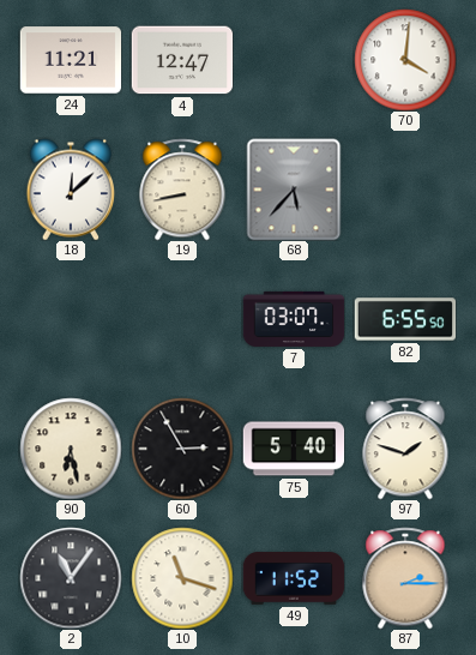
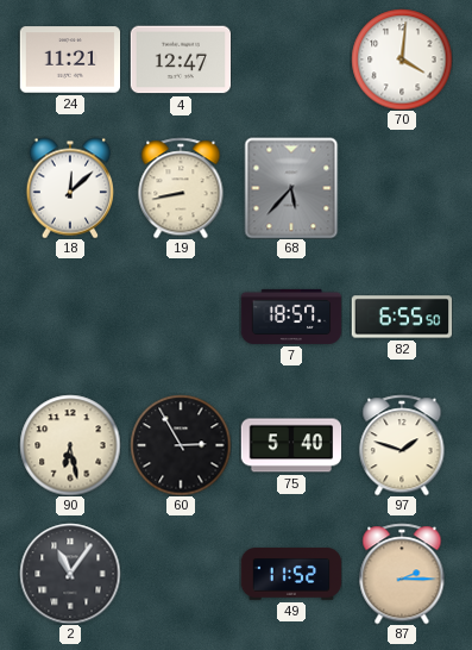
7: 03:07 -> 18:57
10: 11:18 -> none
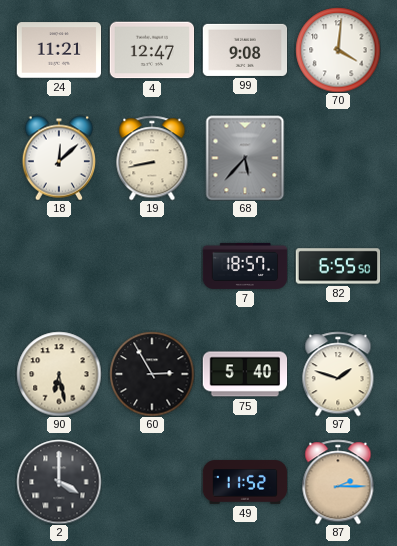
99: none -> 9:08
2: 11:06 -> 4:00
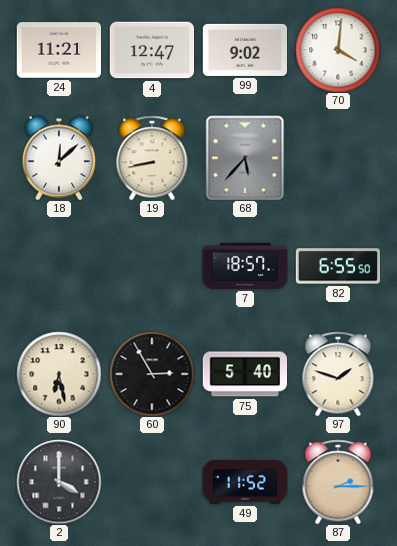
99: 9:08 -> 9:02
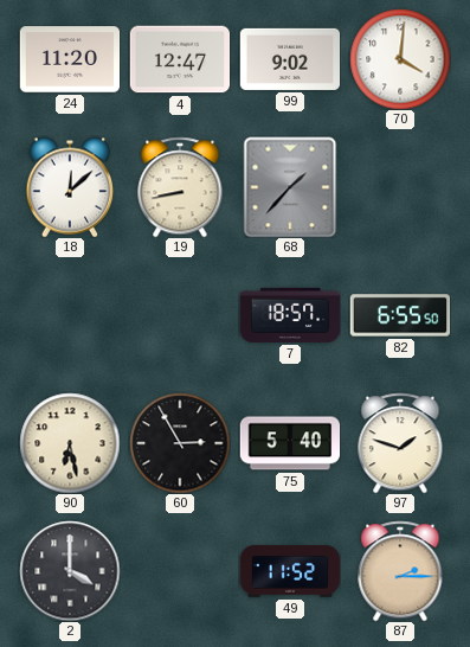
24: 11:21 -> 11:20
68: 5:37 -> 1:37
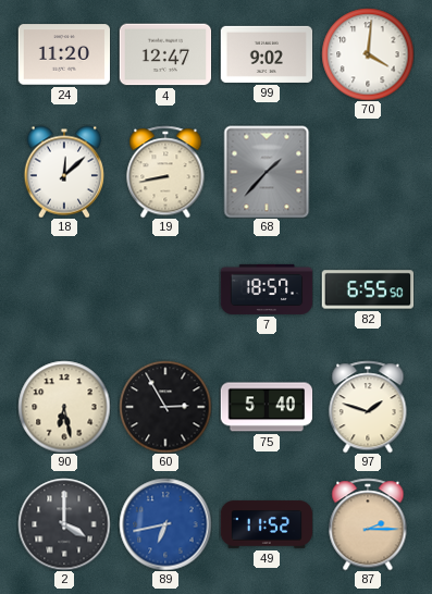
89: none -> 6:43
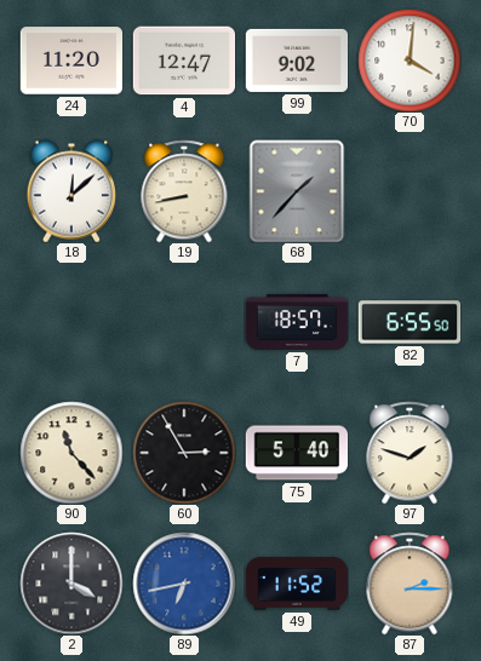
90: 6:28 -> 11:23
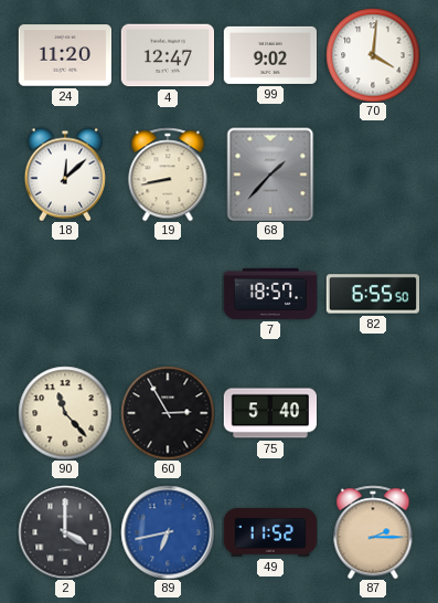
97: 1:48 -> none
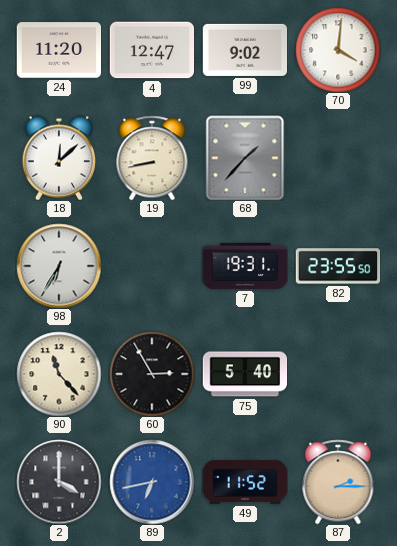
98: none -> 6:35
7: 18:57 -> 19:31
82: 6:55 -> 23:55
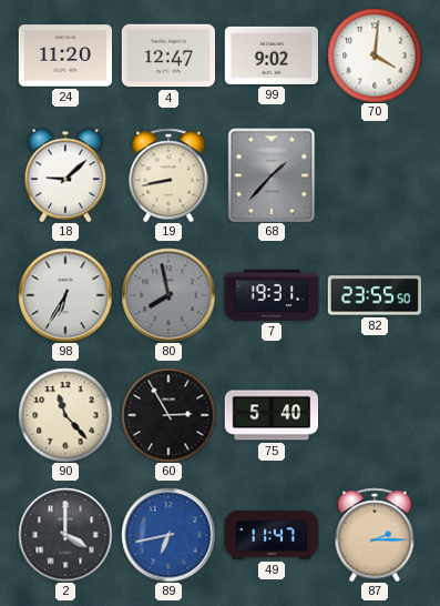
18: 12:08 -> 9:08
80: none -> 7:58
49: 11:52 -> 11:47
